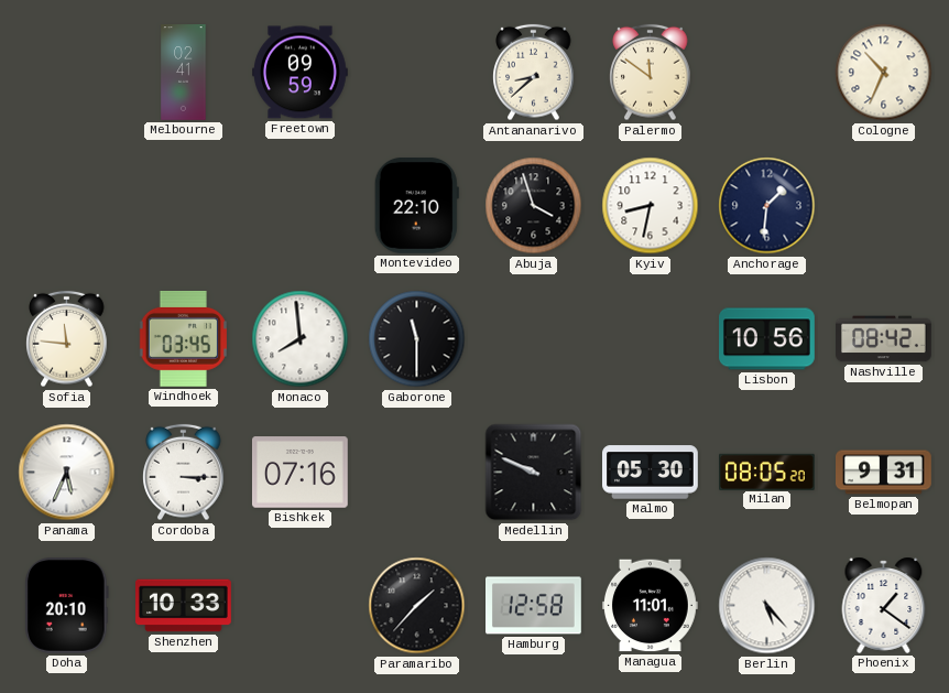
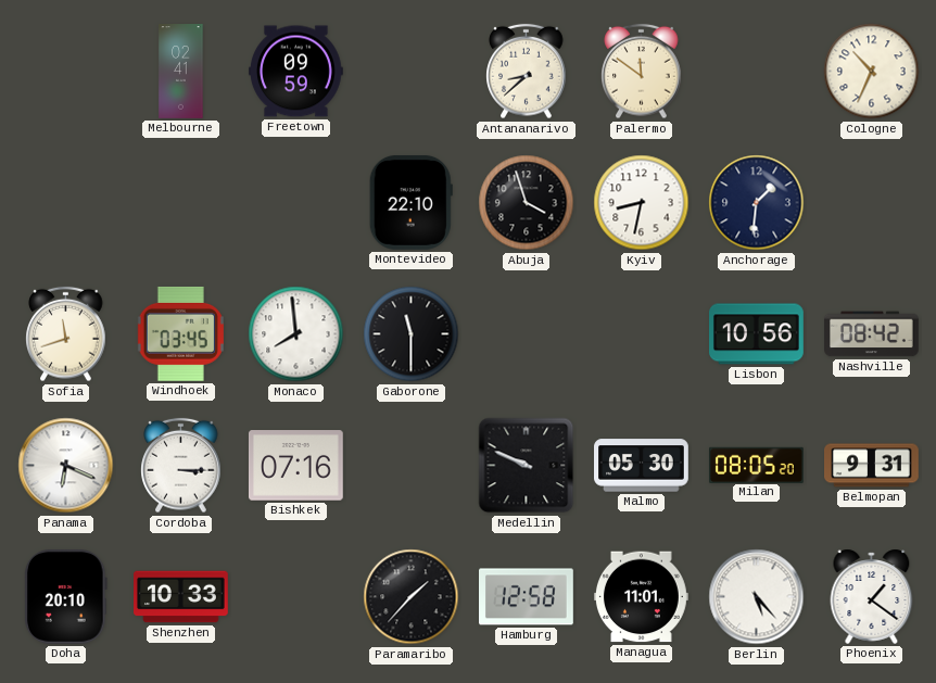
Sofia: 11:46 -> 11:42
Panama: 5:34 -> 6:19
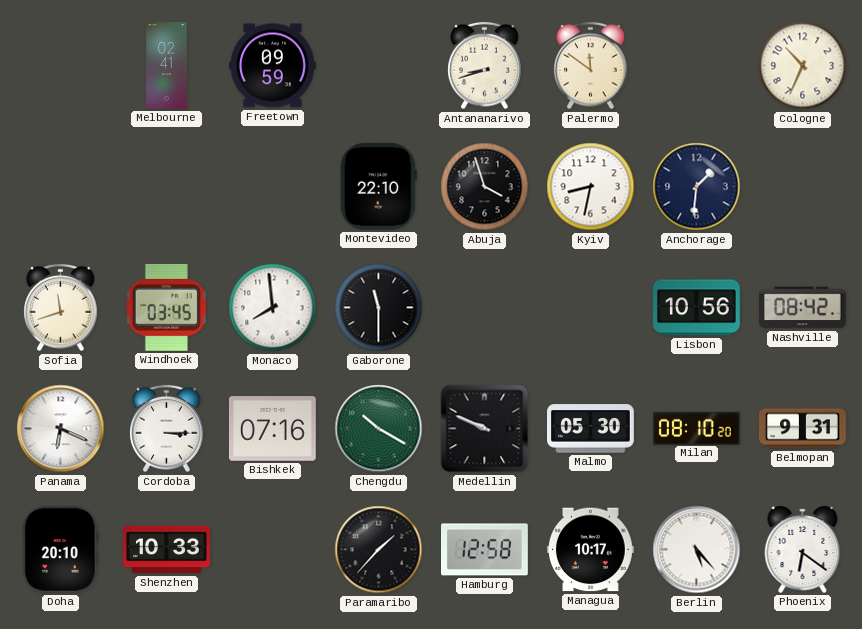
Antananarivo: 8:38 -> 8:42
Chengdu: none -> 10:20
Milan: 08:05 -> 08:10
Managua: 11:01 -> 10:17
Phoenix: 1:21 -> 6:21
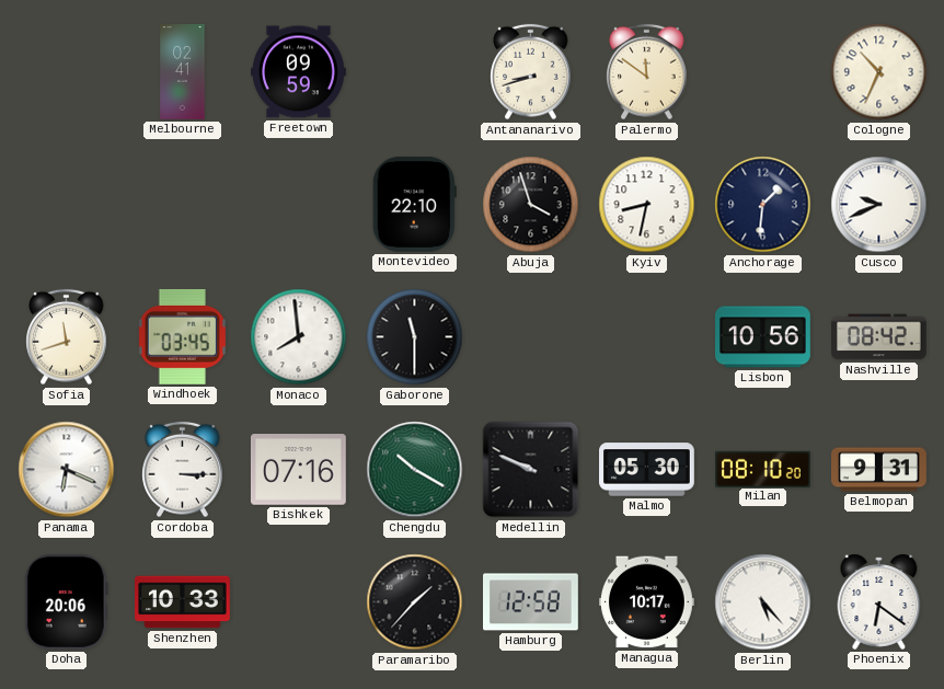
Cusco: none -> 9:41
Doha: 20:10 -> 20:06
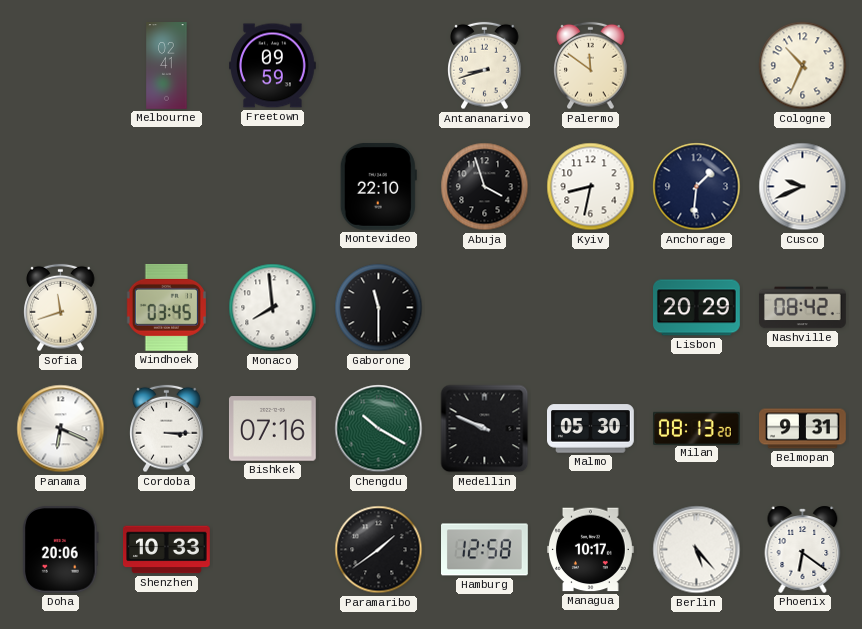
Lisbon: 10:56 -> 20:29
Milan: 08:10 -> 08:13
Paramaribo: 1:37 -> 1:39
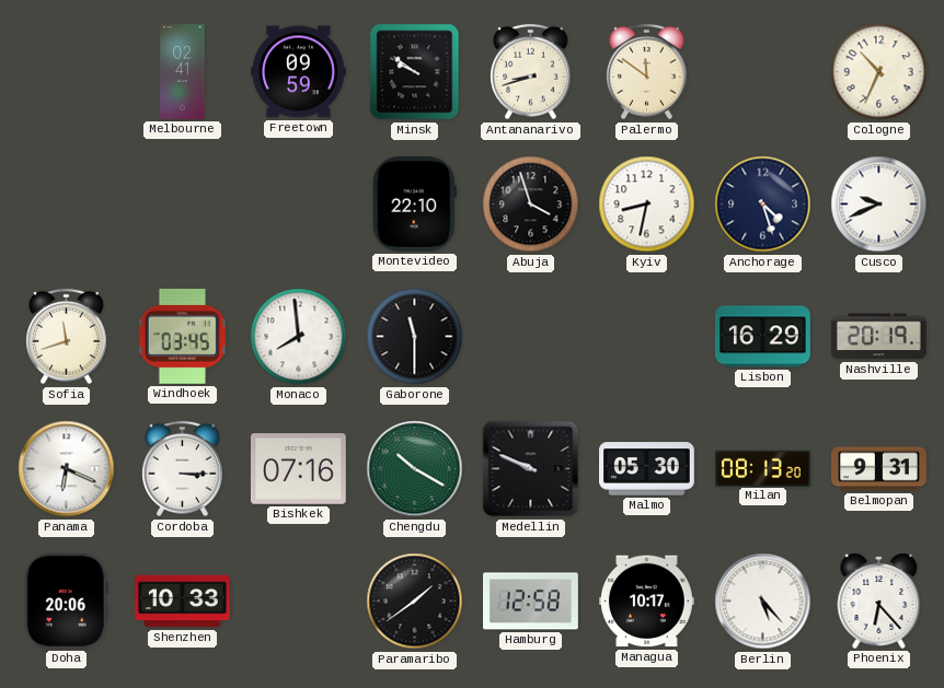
Minsk: none -> 9:51
Anchorage: 1:31 -> 4:27
Lisbon: 20:29 -> 16:29
Nashville: 08:42 -> 20:19
Phoenix: 6:21 -> 6:23
